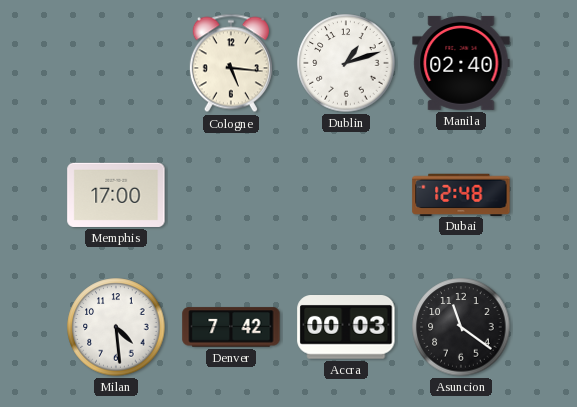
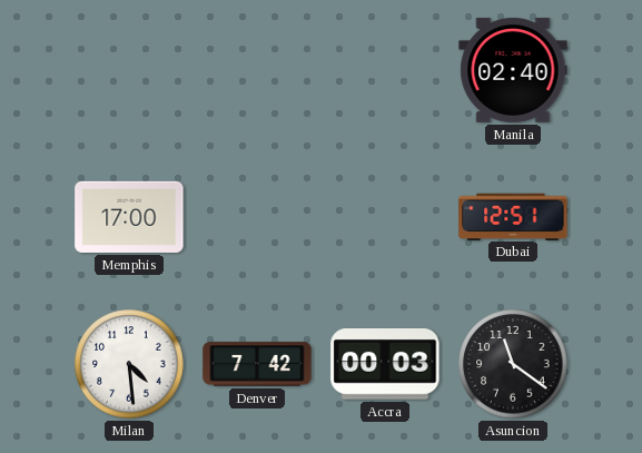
Cologne: 5:16 -> none
Dublin: 1:12 -> none
Dubai: 12:48 -> 12:51
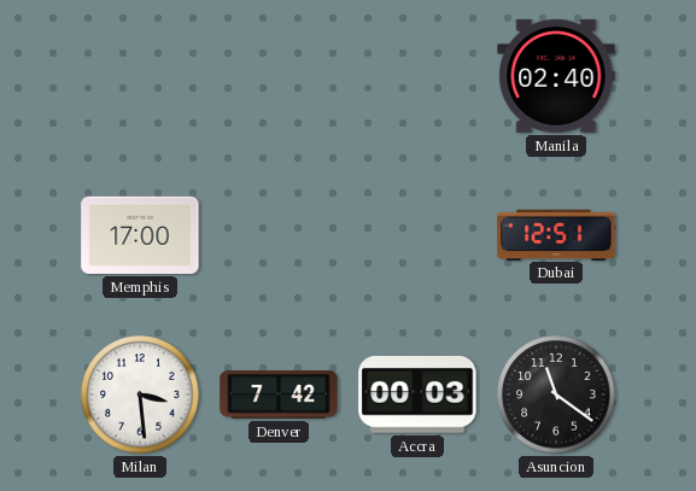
Milan: 4:29 -> 3:29
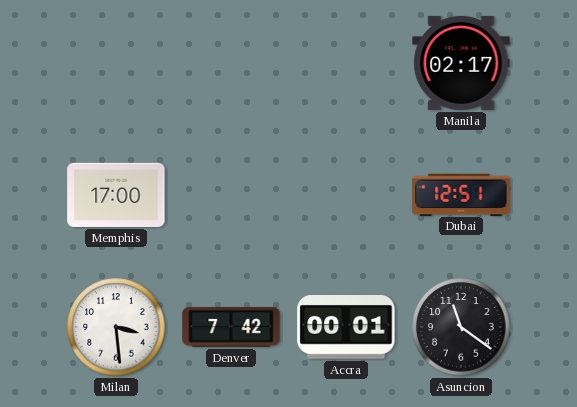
Manila: 02:40 -> 02:17
Accra: 00:03 -> 00:01
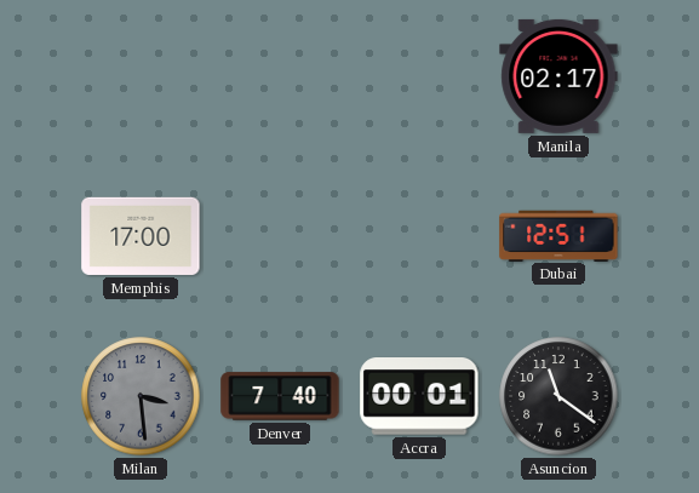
Milan dial: white -> grey
Denver: 7:42 -> 7:40
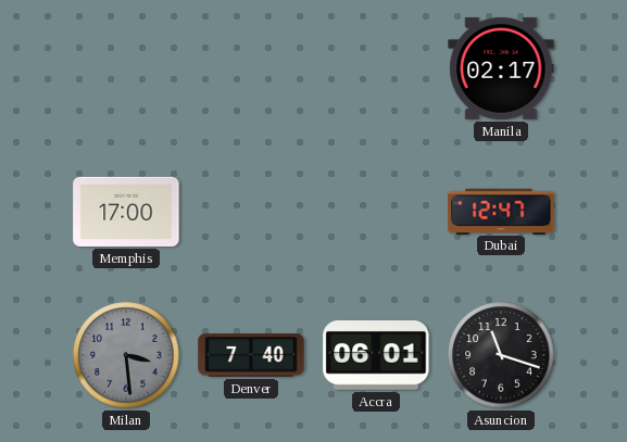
Dubai: 12:51 -> 12:47
Accra: 00:01 -> 06:01
Asuncion: 11:21 -> 11:18
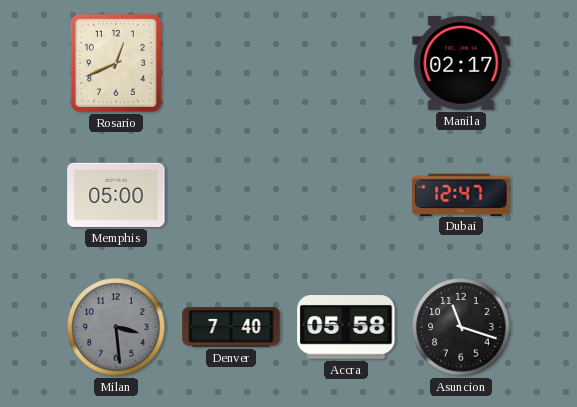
Rosario: none -> 12:41
Memphis: 17:00 -> 05:00
Accra: 06:01 -> 05:58
